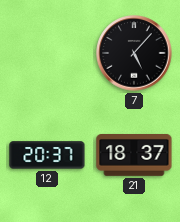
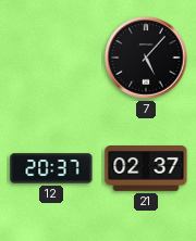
21: 18:37 -> 02:37
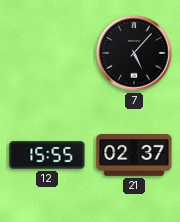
12: 20:37 -> 15:55
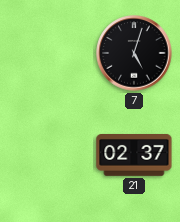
7: 5:07 -> 5:03
12: 15:55 -> none
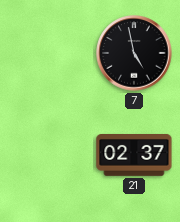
7: 5:03 -> 4:58
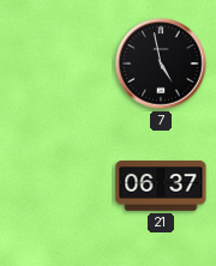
21: 02:37 -> 06:37
